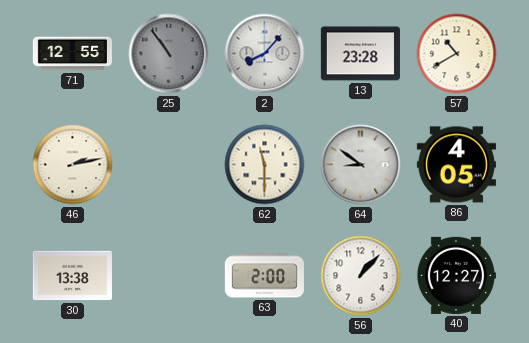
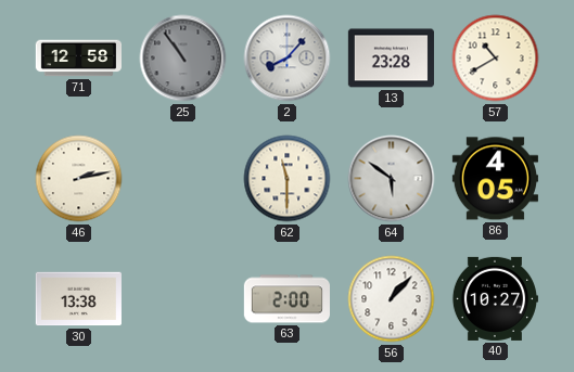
71: 12:55 -> 12:58
64: 8:51 -> 5:51
40: 12:27 -> 10:27
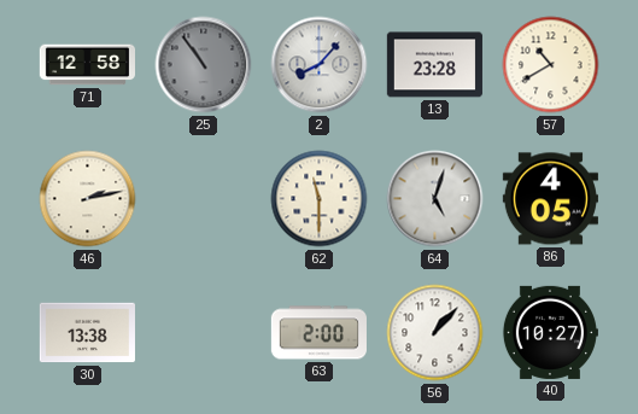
64: 5:51 -> 5:03
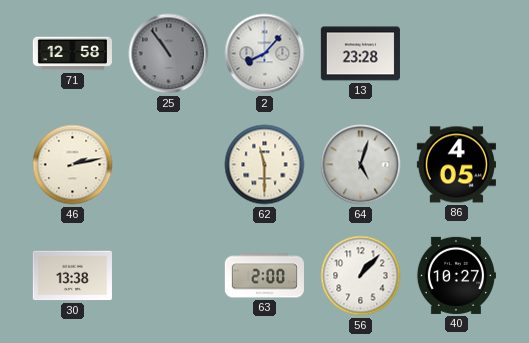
57: 10:40 -> none
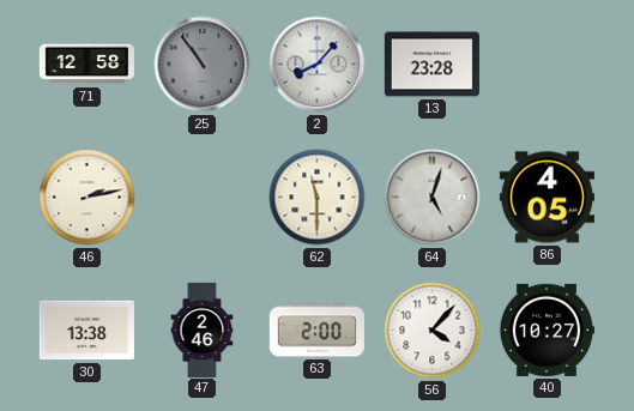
47: none -> 2:46
56: 1:07 -> 4:07
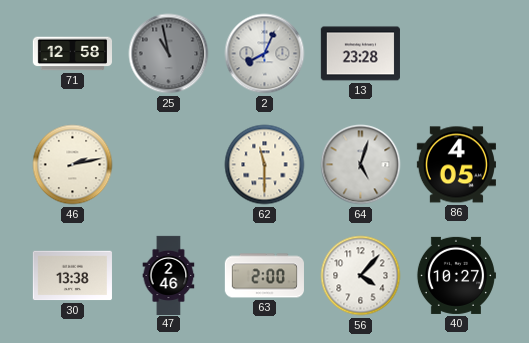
25: 10:54 -> 10:58
2: 8:07 -> 8:04
